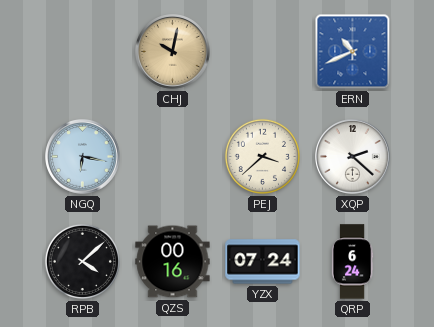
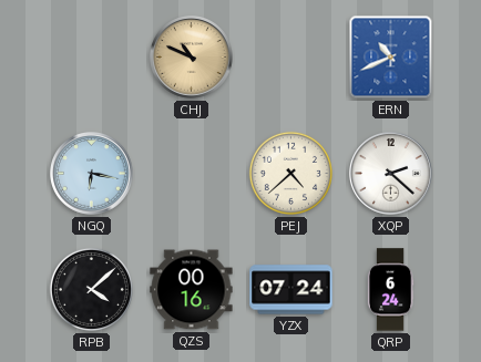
CHJ: 10:02 -> 10:49
PEJ: 3:38 -> 4:38
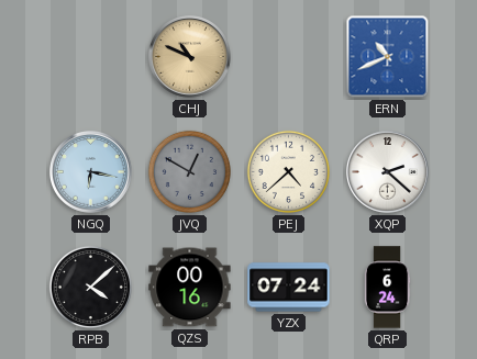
JVQ: none -> 12:50
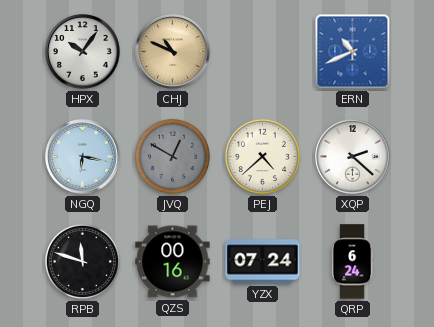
HPX: none -> 10:06
RPB: 4:08 -> 11:48
